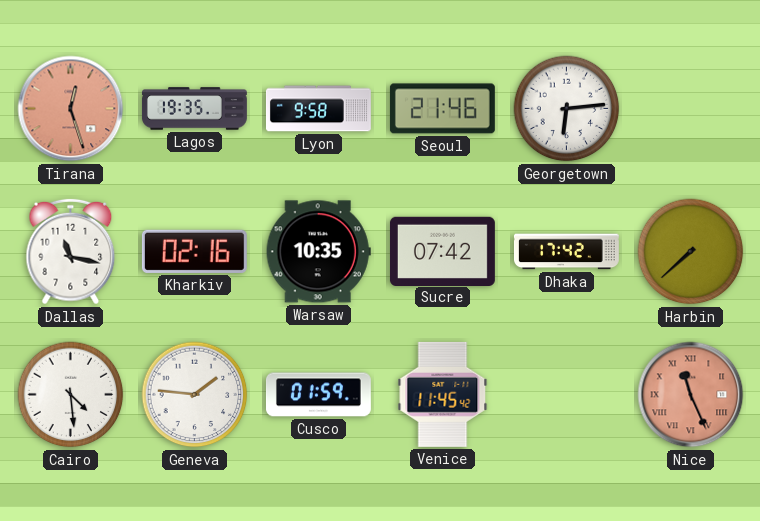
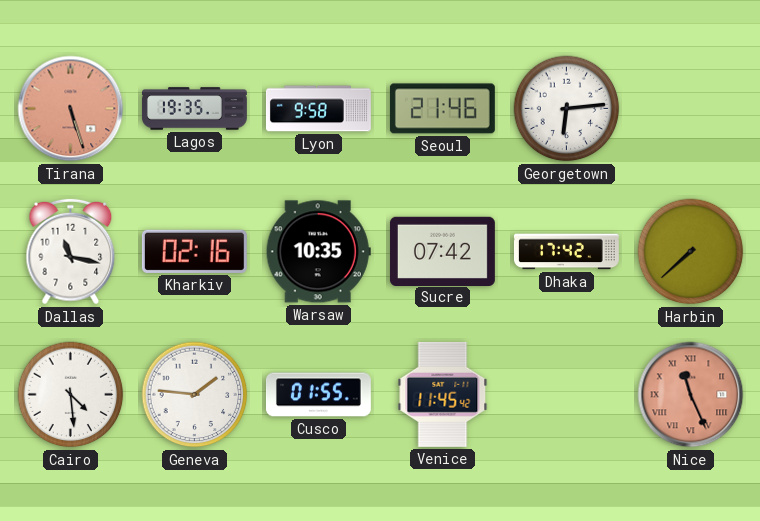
Tirana: 12:27 -> 5:27
Cusco: 01:59 -> 01:55
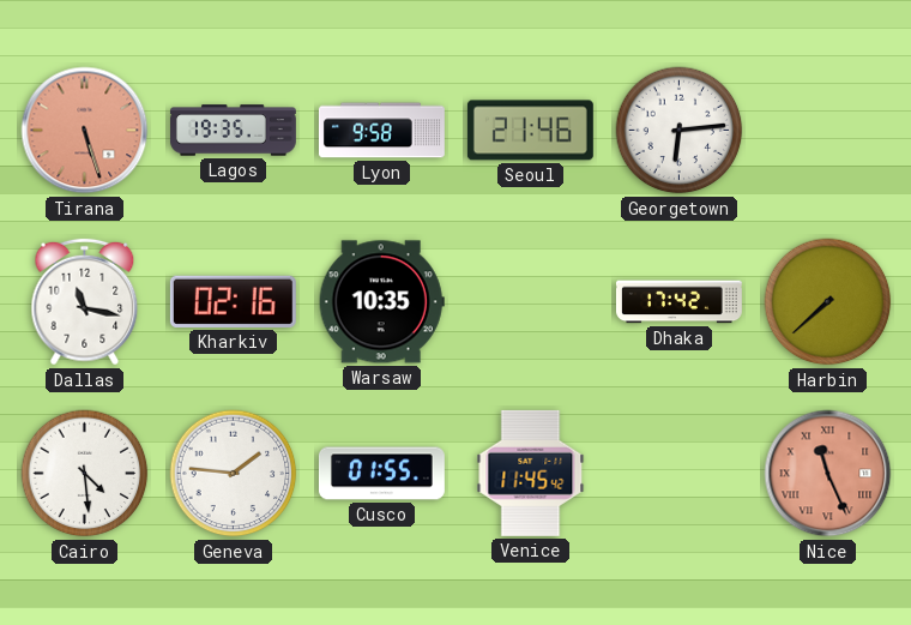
Sucre: 07:42 -> none
